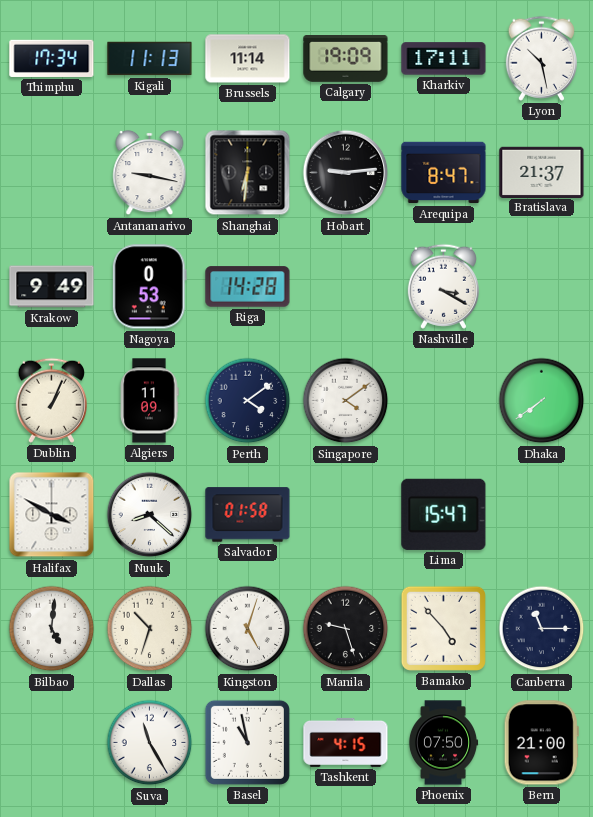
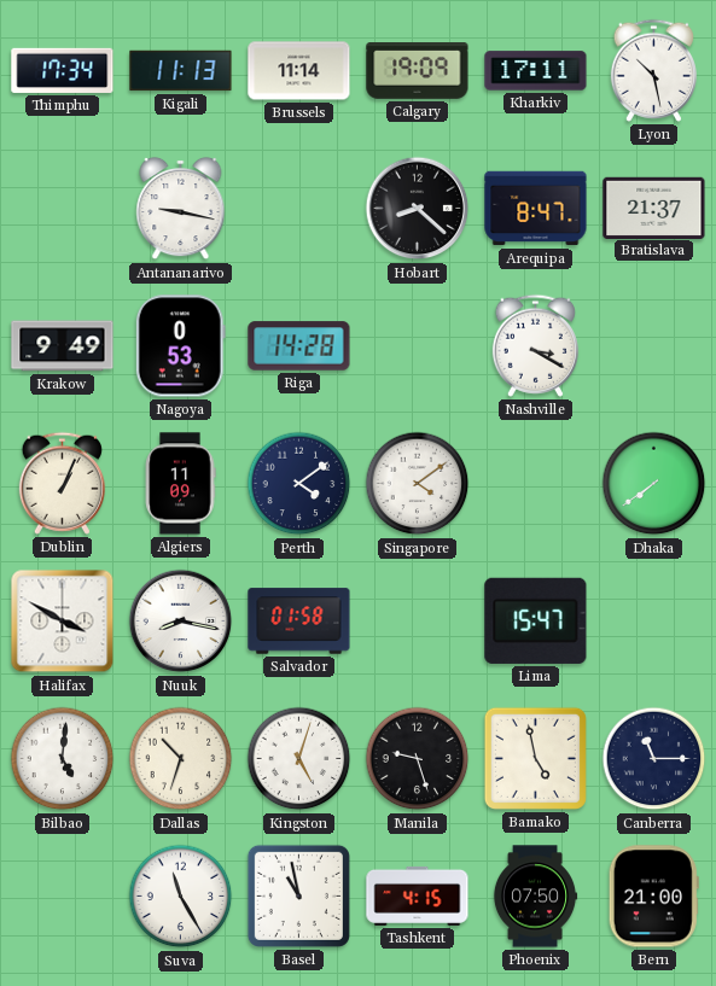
Shanghai: 6:31 -> none
Hobart: 9:14 -> 8:22
Nuuk: 8:22 -> 8:17
Bamako: 4:53 -> 4:58
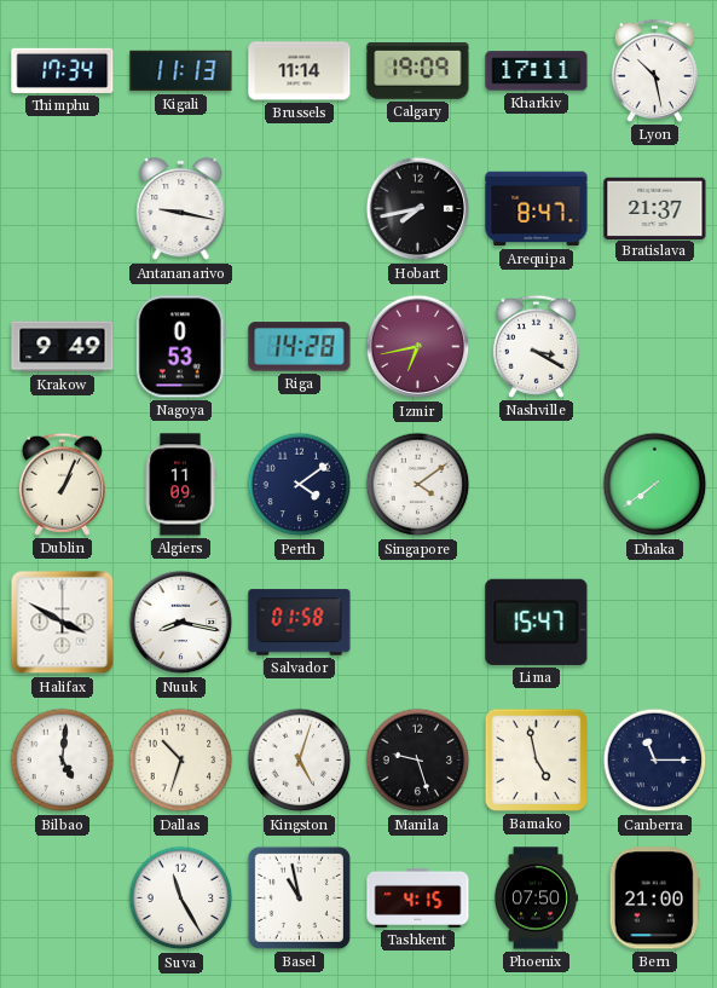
Hobart: 8:22 -> 7:43
Izmir: none -> 6:43
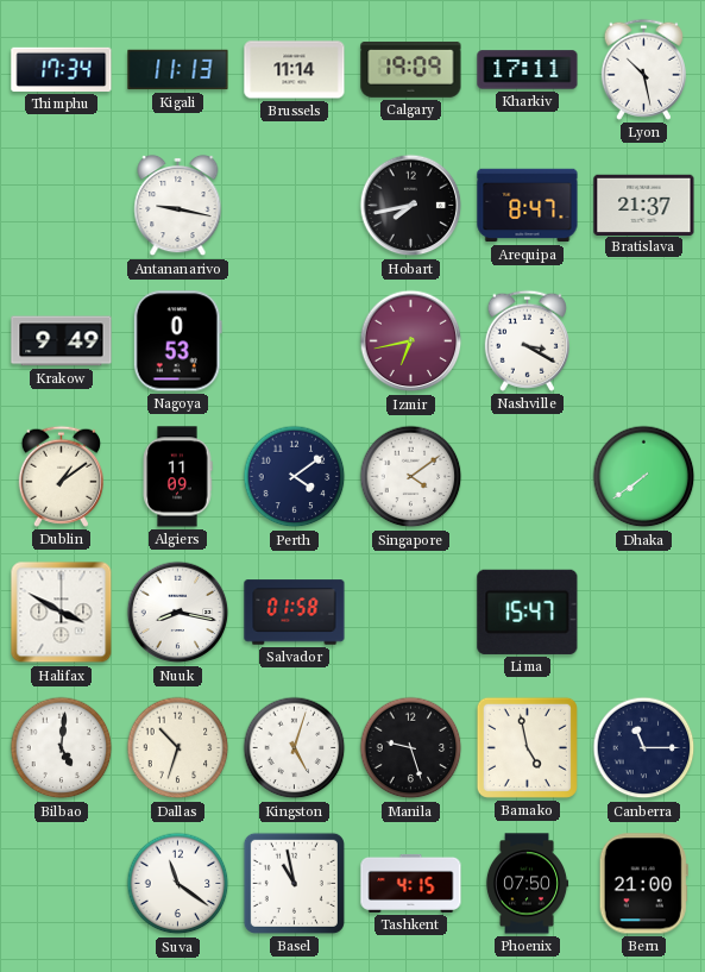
Riga: 14:28 -> none
Dublin: 1:04 -> 1:09
Suva: 11:25 -> 11:21
